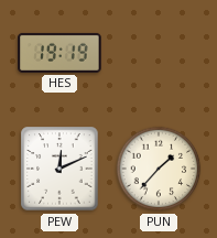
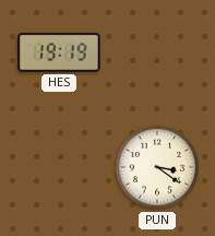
PEW: 12:11 -> none
PUN: 1:37 -> 3:21
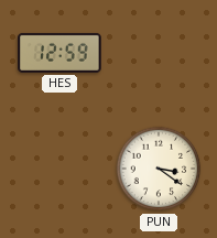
HES: 19:19 -> 12:59
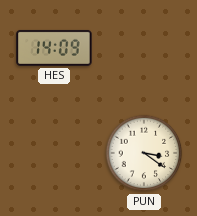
HES: 12:59 -> 14:09
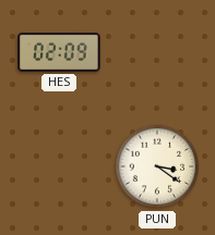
HES: 14:09 -> 02:09
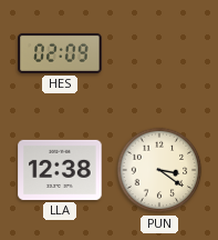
LLA: none -> 12:38
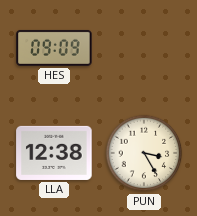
HES: 02:09 -> 09:09
PUN: 3:21 -> 3:25
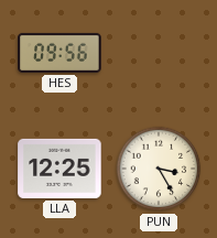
HES: 09:09 -> 09:56
LLA: 12:38 -> 12:25
